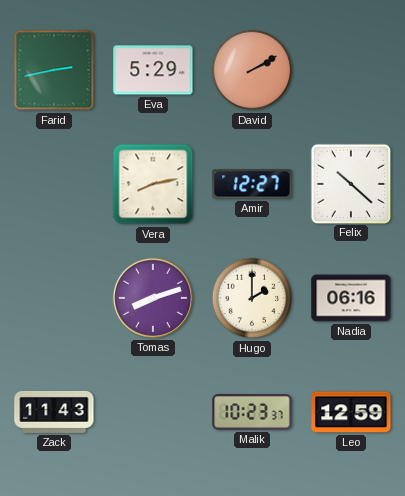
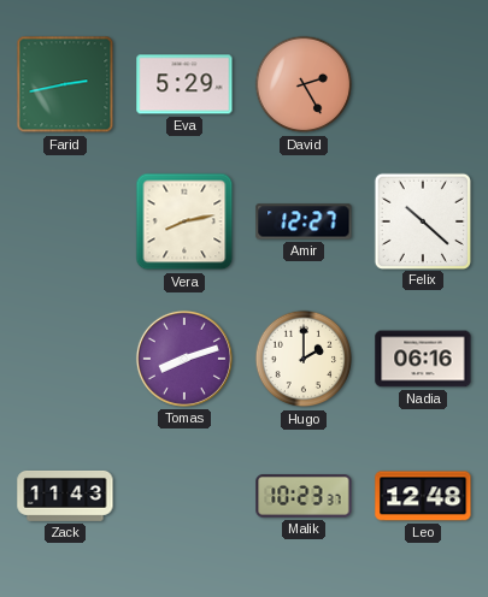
David: 2:10 -> 2:25
Leo: 12:59 -> 12:48
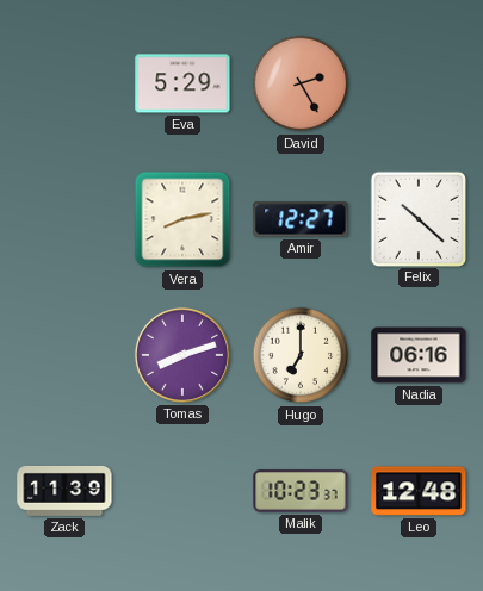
Farid: 2:43 -> none
Hugo: 2:00 -> 7:00
Zack: 11:43 -> 11:39
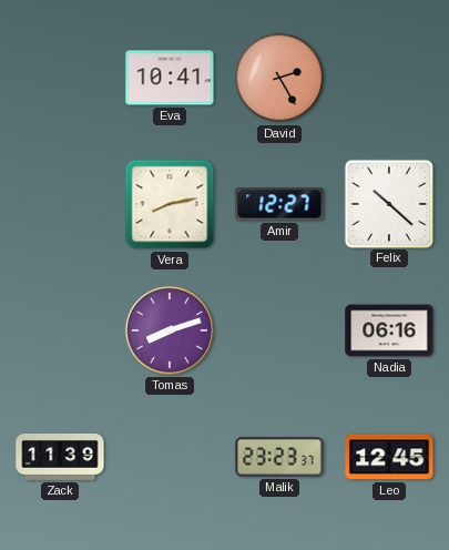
Eva: 5:29 -> 10:41
Hugo: 7:00 -> none
Malik: 10:23 -> 23:23
Leo: 12:48 -> 12:45
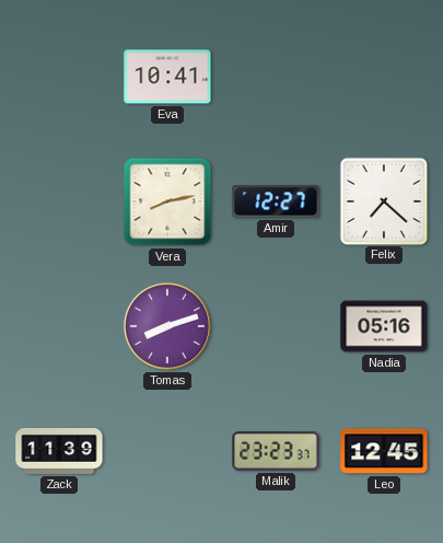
David: 2:25 -> none
Felix: 10:22 -> 7:22
Nadia: 06:16 -> 05:16
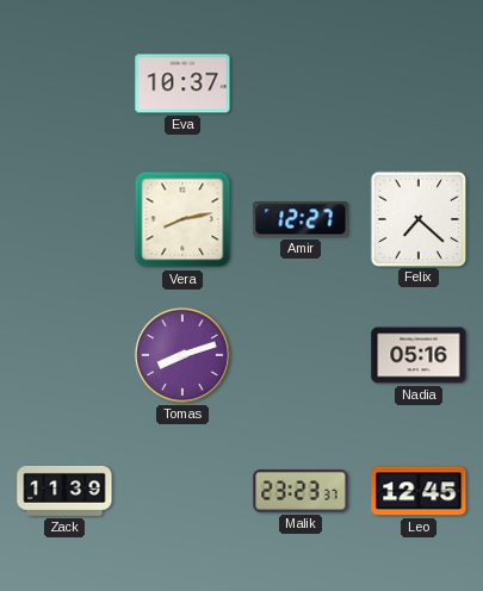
Eva: 10:41 -> 10:37
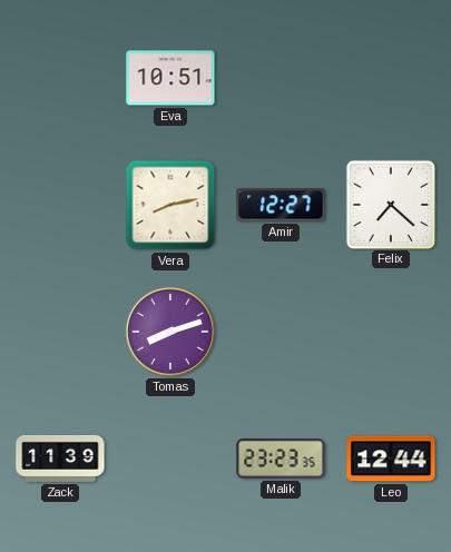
Eva: 10:37 -> 10:51
Nadia: 05:16 -> none
Malik: 23:23:37 -> 23:23:35
Leo: 12:45 -> 12:44
